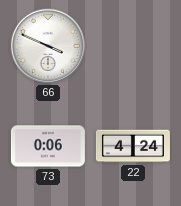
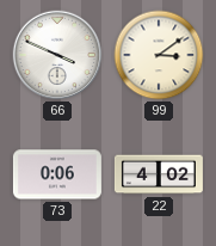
99: none -> 3:09
22: 4:24 -> 4:02
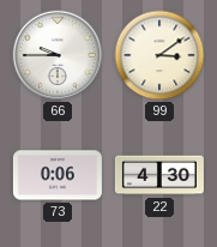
66: 3:49 -> 9:45
22: 4:02 -> 4:30
